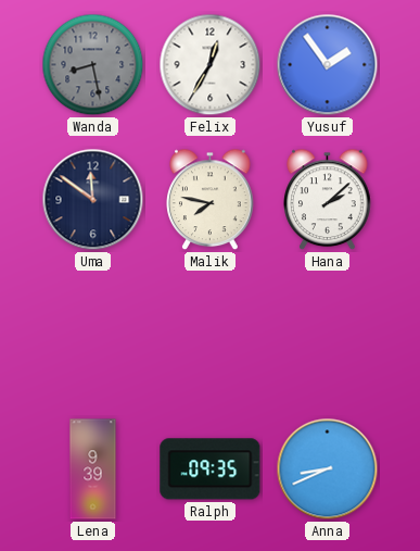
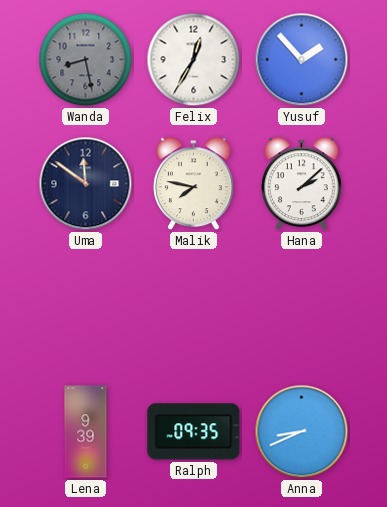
Yusuf: 1:54 -> 1:53
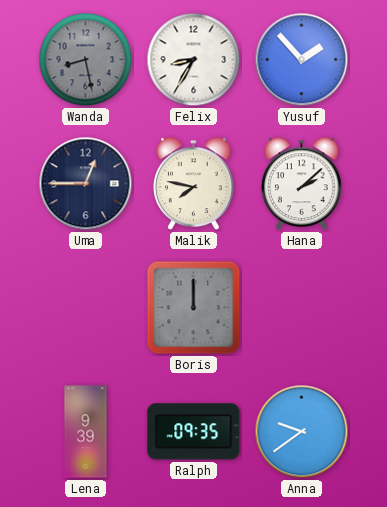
Felix: 12:35 -> 8:35
Uma: 11:51 -> 12:45
Boris: none -> 12:00
Anna: 8:41 -> 9:39
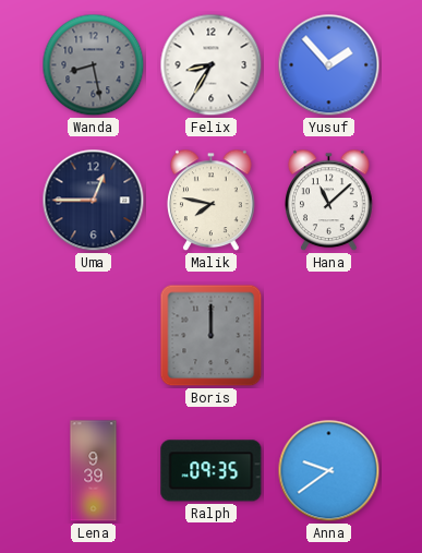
Hana: 2:08 -> 11:08
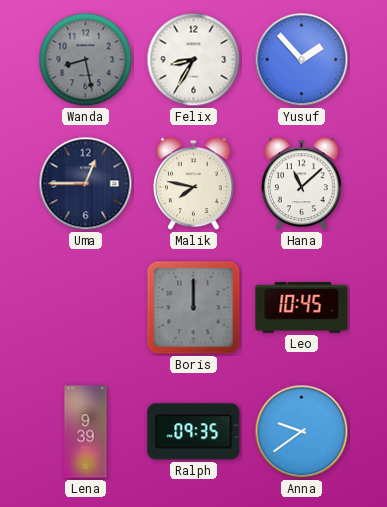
Leo: none -> 10:45
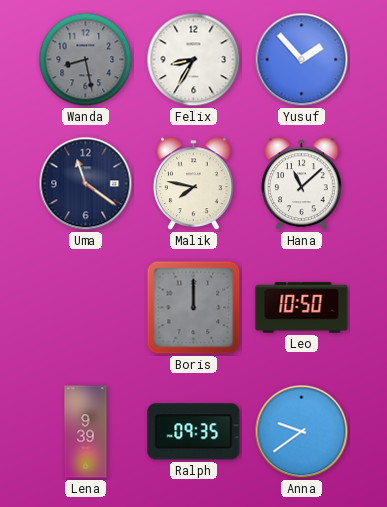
Uma: 12:45 -> 11:21
Leo: 10:45 -> 10:50
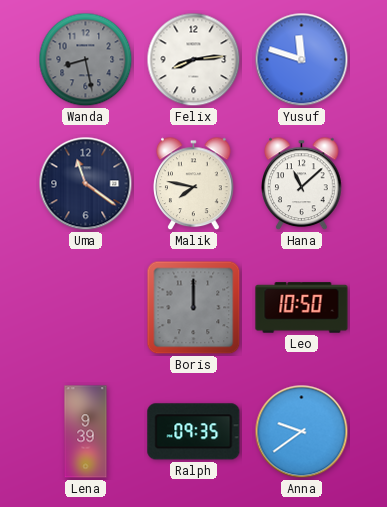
Felix: 8:35 -> 8:14
Yusuf: 1:53 -> 11:48
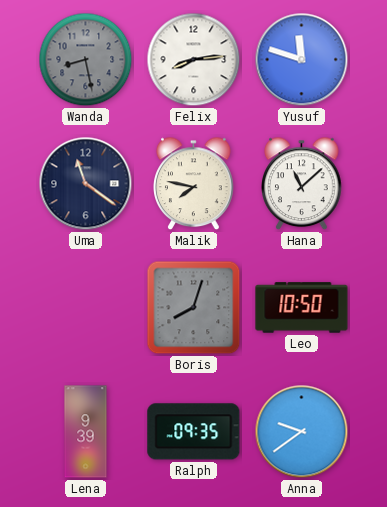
Boris: 12:00 -> 8:03
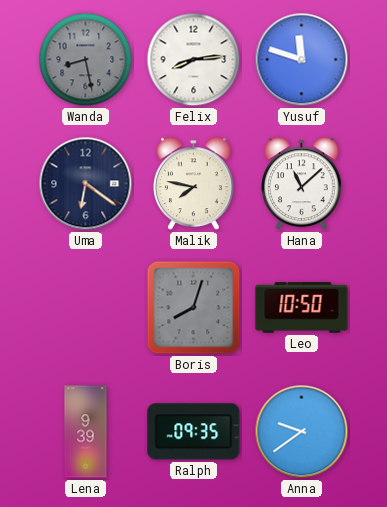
Uma: 11:21 -> 6:21
